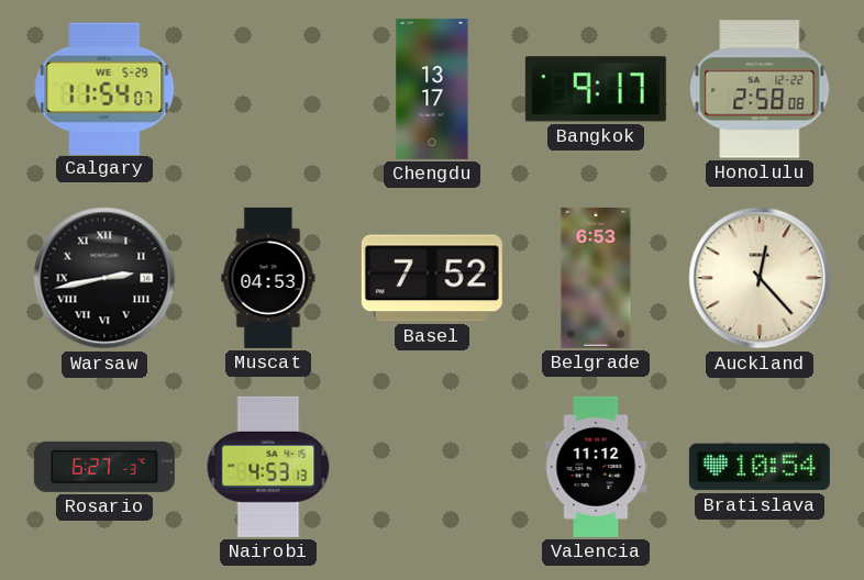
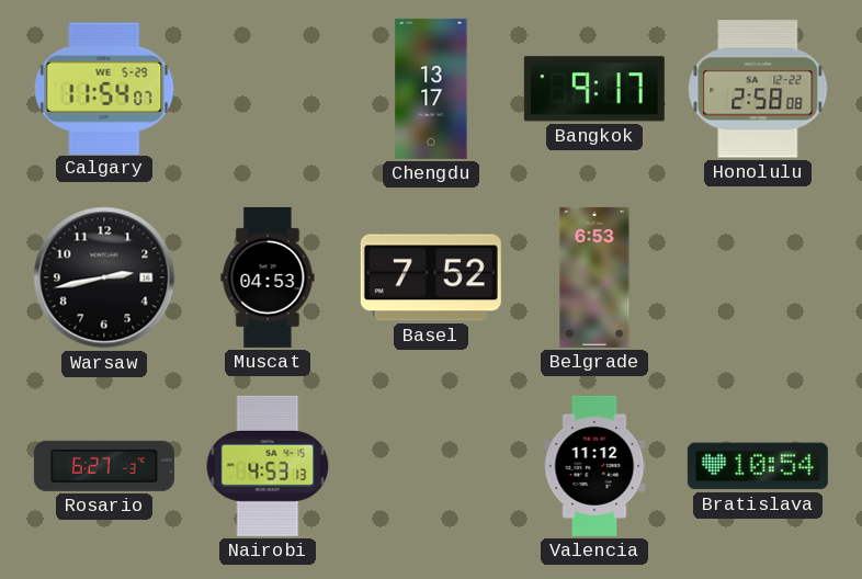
Warsaw numerals: Roman -> Arabic
Auckland: 12:23 -> none
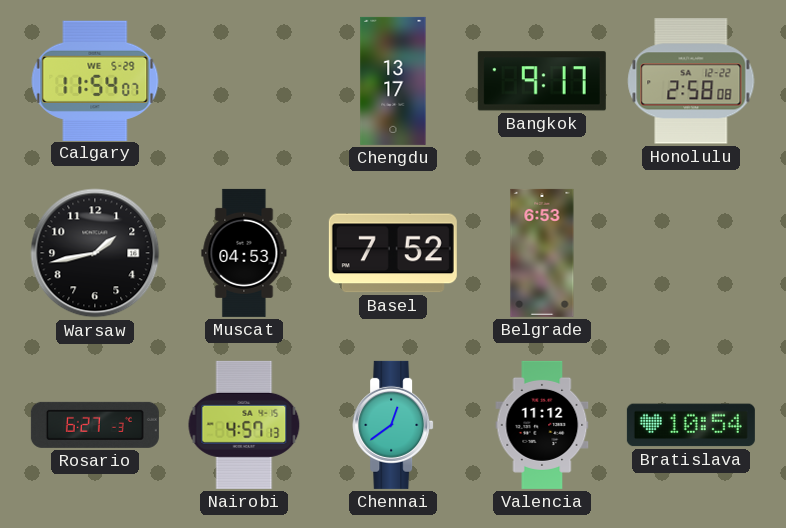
Warsaw: 2:43 -> 1:43
Nairobi: 4:53 -> 4:57
Chennai: none -> 12:39
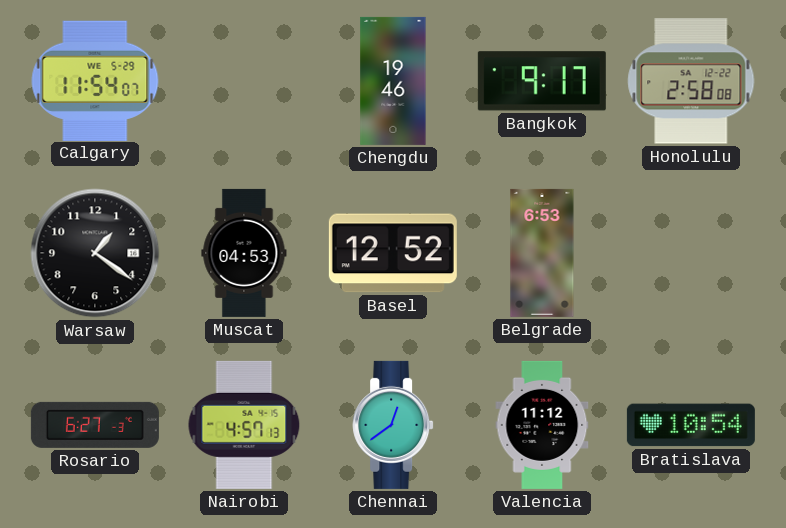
Chengdu: 13:17 -> 19:46
Warsaw: 1:43 -> 1:21
Basel: 7:52 -> 12:52
